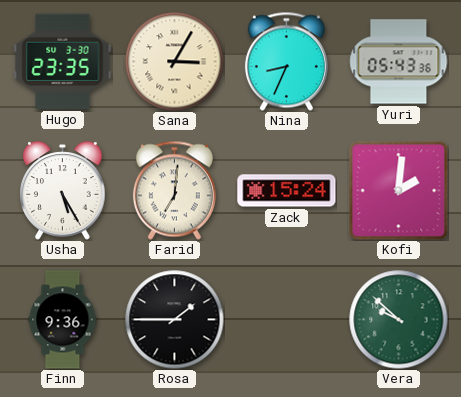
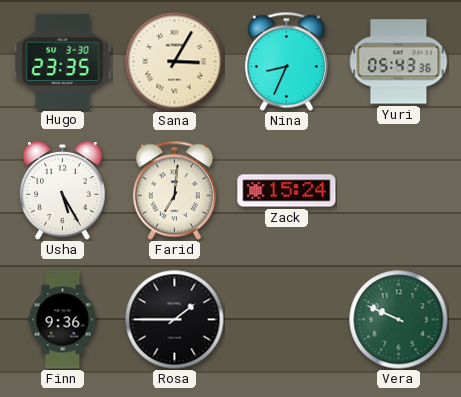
Kofi: 2:01 -> none
Vera: 9:52 -> 9:49
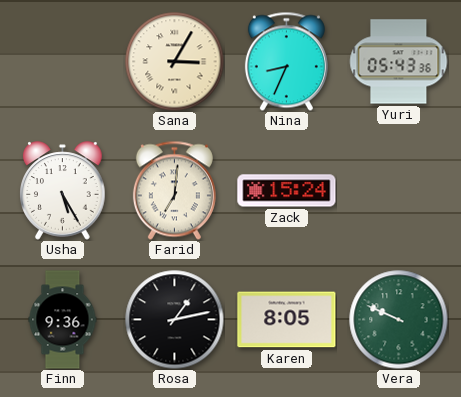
Hugo: 23:35 -> none
Rosa: 1:45 -> 1:13
Karen: none -> 8:05
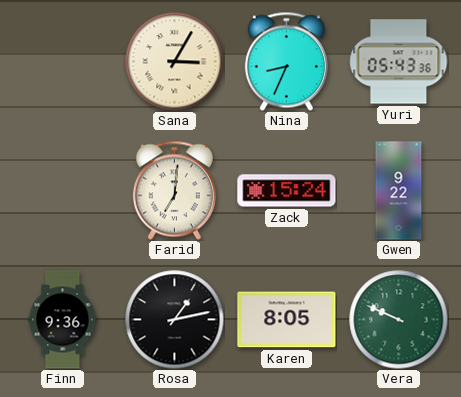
Usha: 5:25 -> none
Gwen: none -> 9:22
